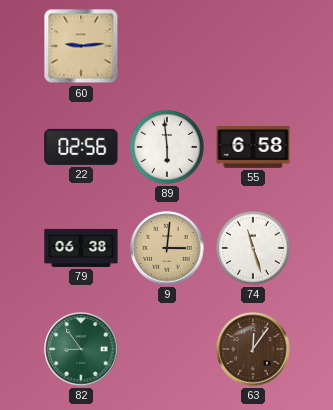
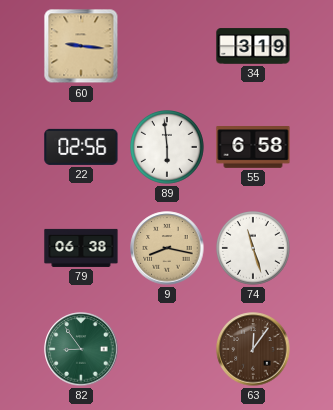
60: 9:14 -> 9:16
34: none -> 3:19
9: 3:01 -> 8:17
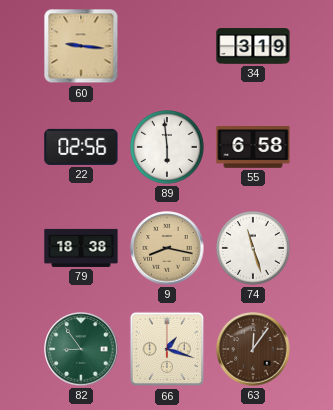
79: 06:38 -> 18:38
66: none -> 1:18
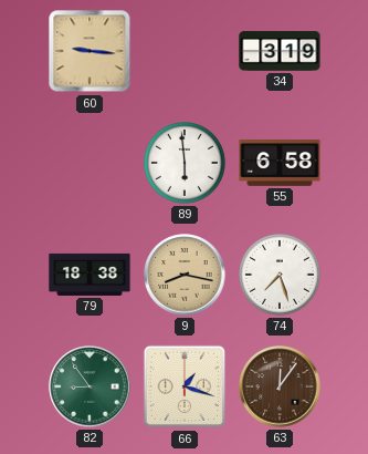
22: 02:56 -> none
74: 11:27 -> 7:27
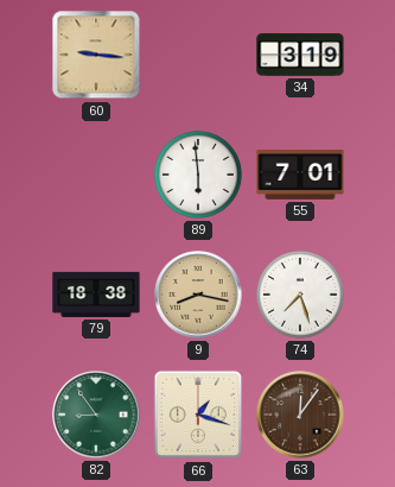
55: 6:58 -> 7:01
